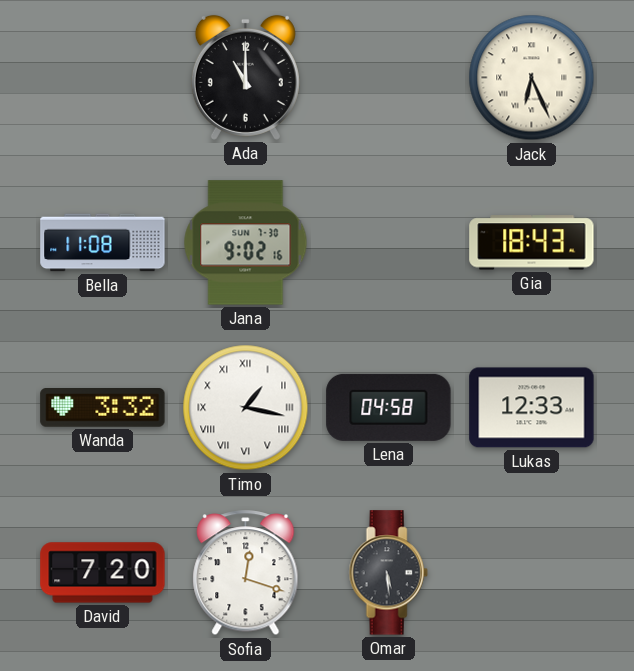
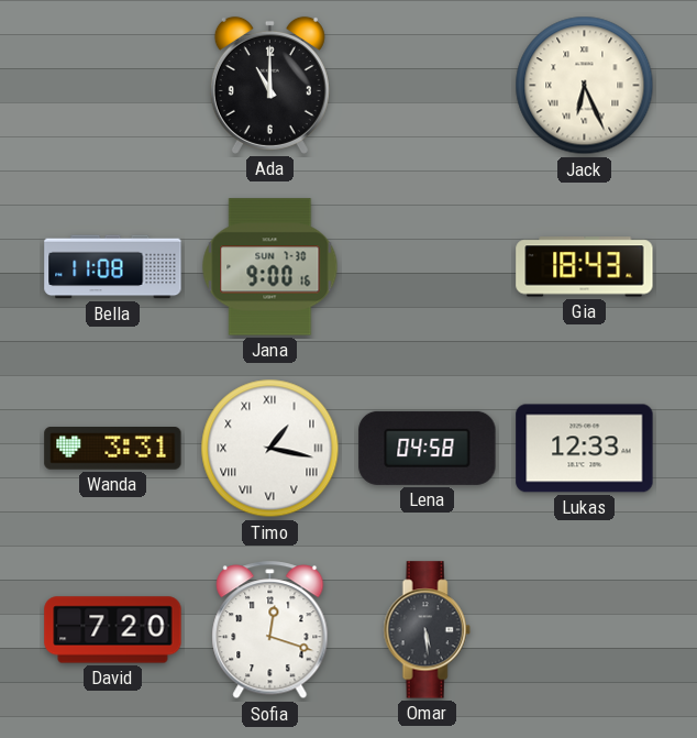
Jana: 9:02 -> 9:00
Wanda: 3:32 -> 3:31
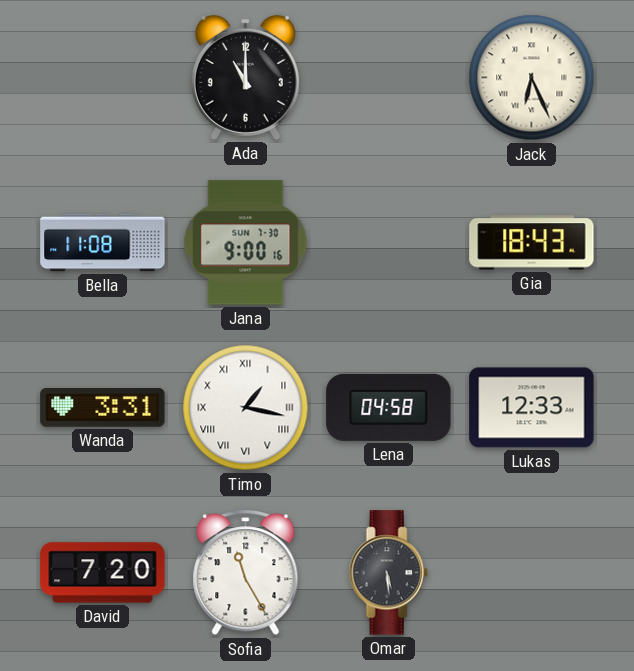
Sofia: 12:18 -> 11:25
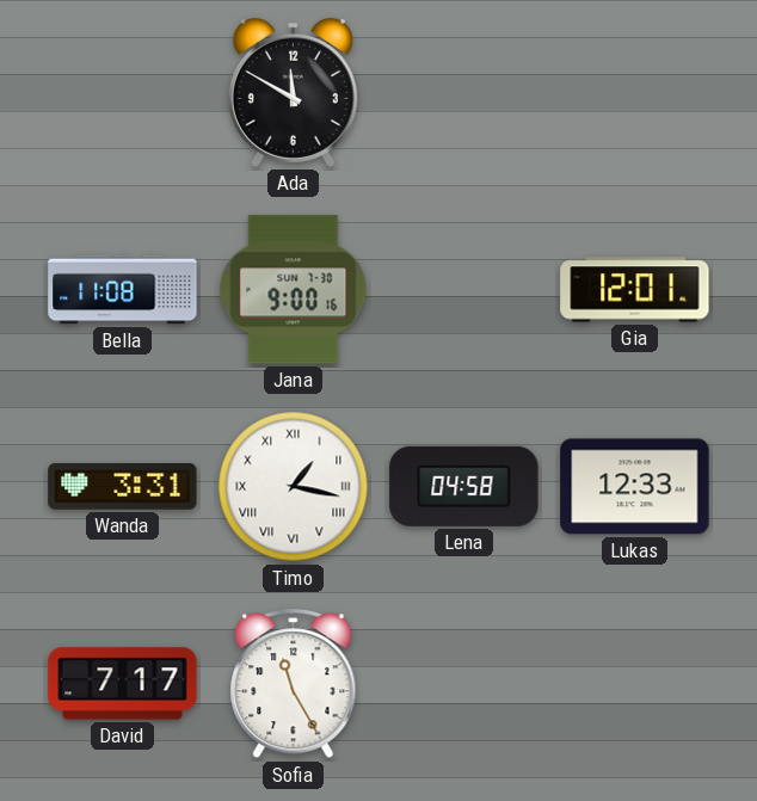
Ada: 11:00 -> 11:50
Jack: 6:26 -> none
Gia: 18:43 -> 12:01
David: 7:20 -> 7:17
Omar: 5:29 -> none
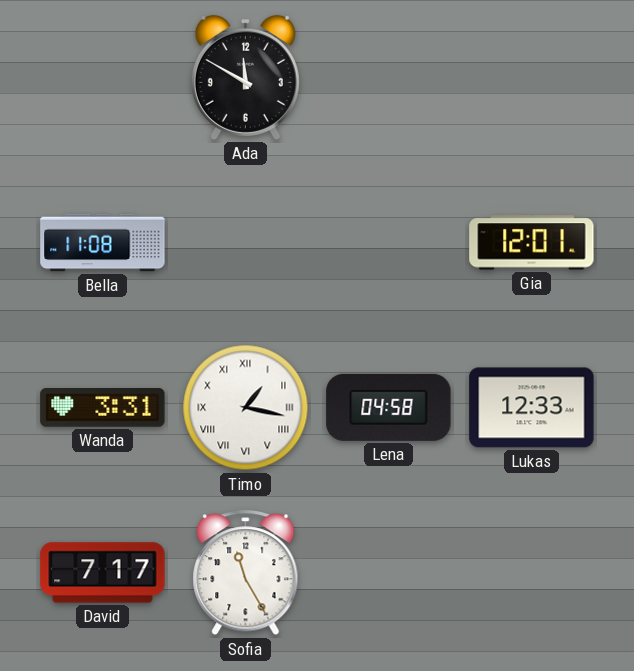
Jana: 9:00 -> none
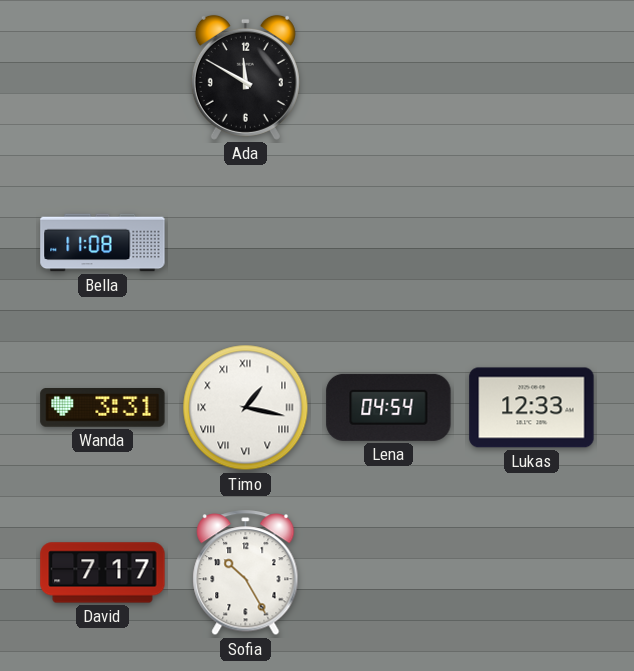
Gia: 12:01 -> none
Lena: 04:58 -> 04:54
Sofia: 11:25 -> 10:25
